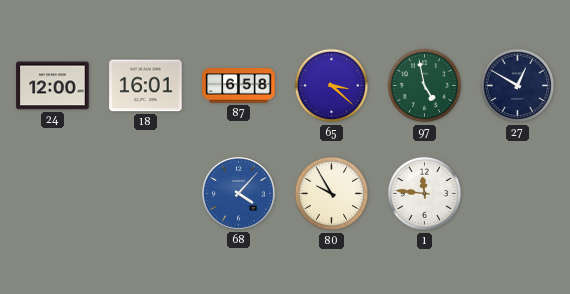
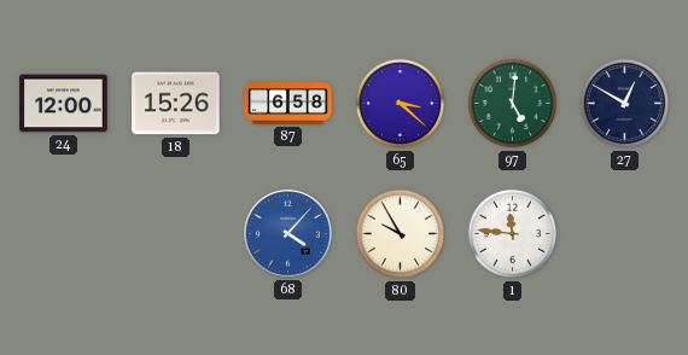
18: 16:01 -> 15:26
97: 4:58 -> 5:01
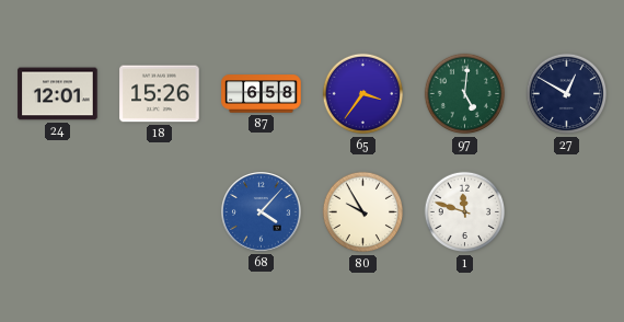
24: 12:00 -> 12:01
65: 3:22 -> 3:36
1: 11:46 -> 11:48
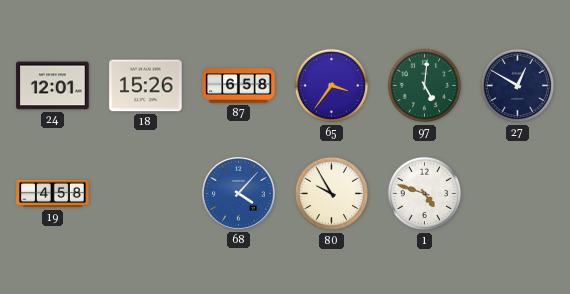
19: none -> 4:58
1: 11:48 -> 4:48
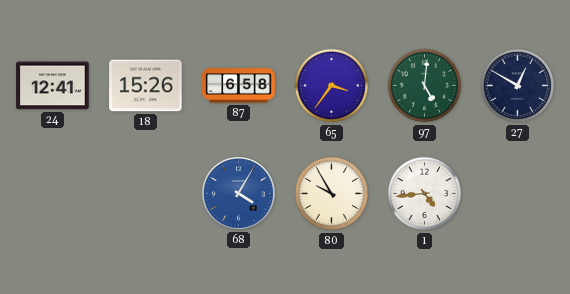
24: 12:01 -> 12:41
19: 4:58 -> none
68: 4:07 -> 4:05
1: 4:48 -> 4:44
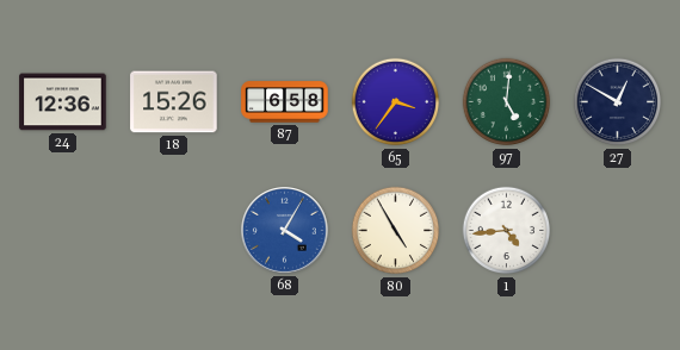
24: 12:41 -> 12:36
80: 9:55 -> 4:55
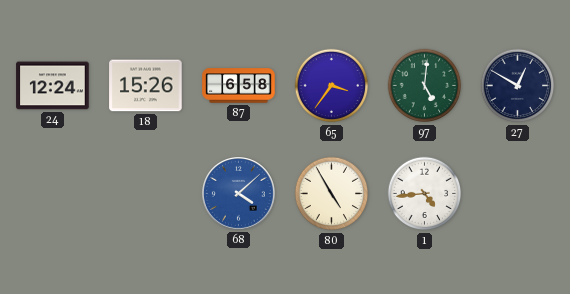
24: 12:36 -> 12:24
68: 4:05 -> 4:08
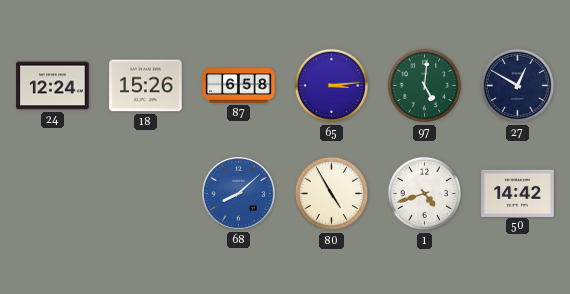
65: 3:36 -> 3:14
68: 4:08 -> 8:08
1: 4:44 -> 4:42
50: none -> 14:42
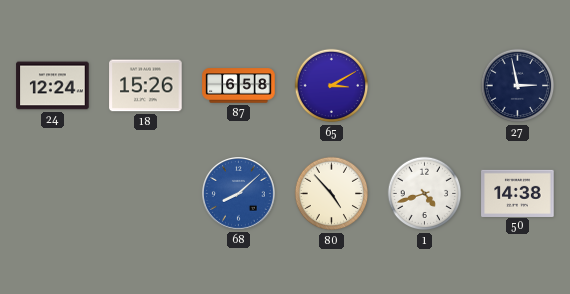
65: 3:14 -> 3:10
97: 5:01 -> none
27: 12:50 -> 2:58
80: 4:55 -> 4:53
50: 14:42 -> 14:38
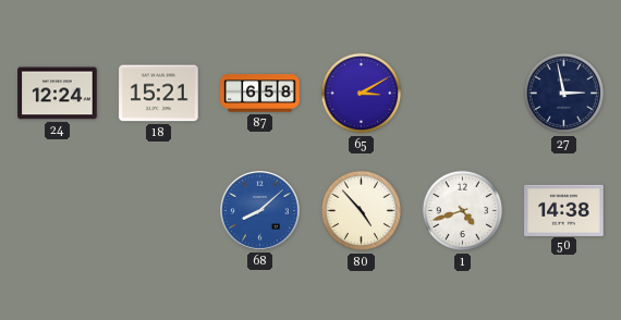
18: 15:26 -> 15:21
